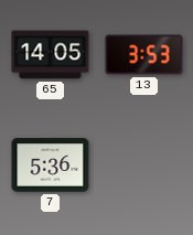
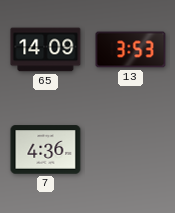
65: 14:05 -> 14:09
7: 5:36 -> 4:36
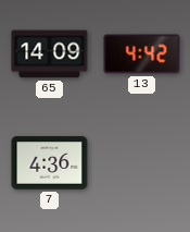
13: 3:53 -> 4:42
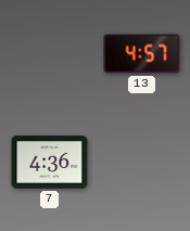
65: 14:09 -> none
13: 4:42 -> 4:57
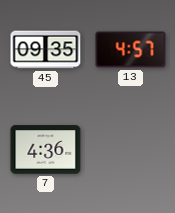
45: none -> 09:35
